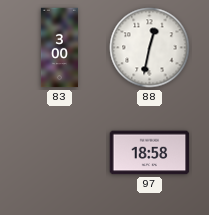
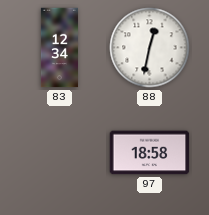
83: 3:00 -> 12:34
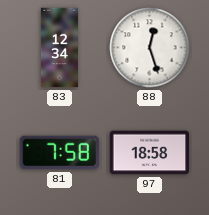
88: 12:32 -> 12:27
81: none -> 7:58
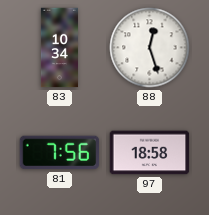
83: 12:34 -> 10:34
81: 7:58 -> 7:56
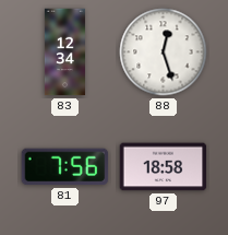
83: 10:34 -> 12:34
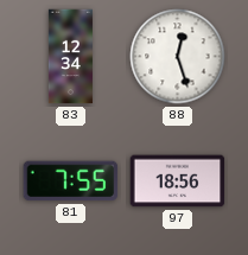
81: 7:56 -> 7:55
97: 18:58 -> 18:56
